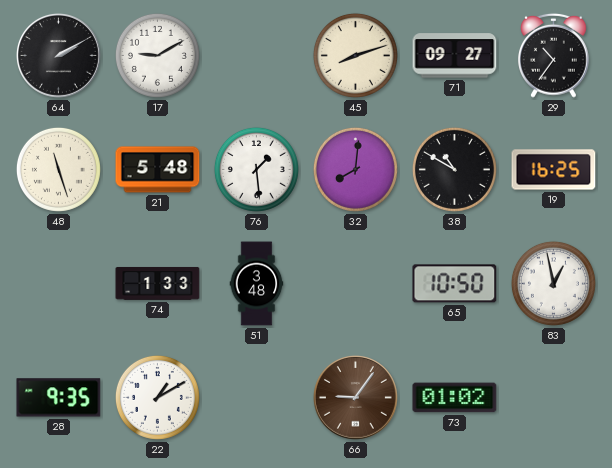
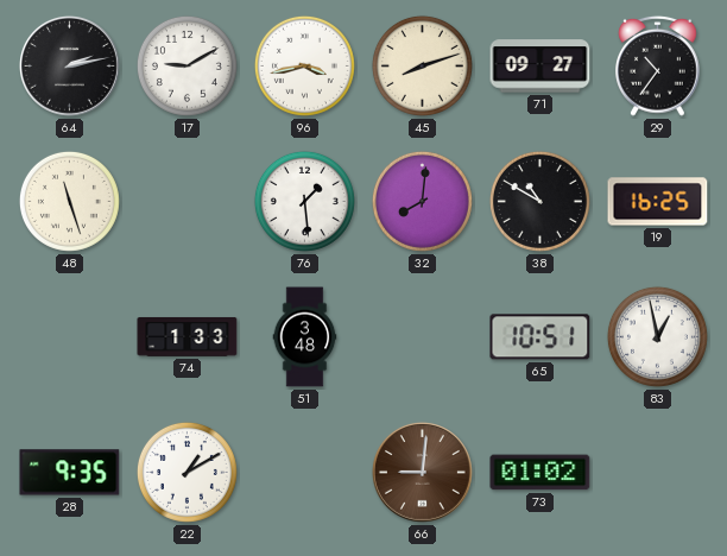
64: 2:10 -> 2:13
96: none -> 3:43
21: 5:48 -> none
65: 10:50 -> 10:51
66: 9:06 -> 9:01
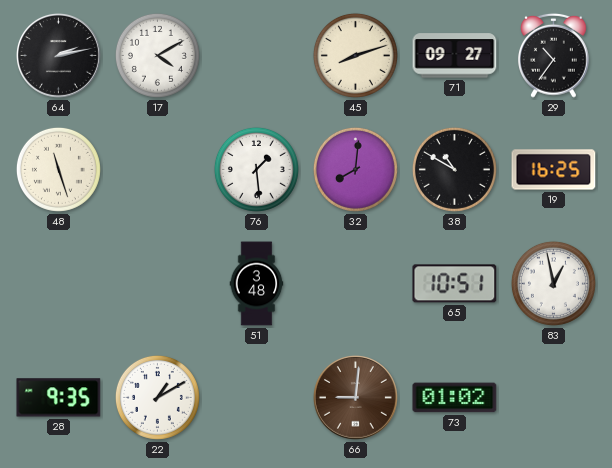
17: 9:10 -> 4:10
96: 3:43 -> none
74: 1:33 -> none
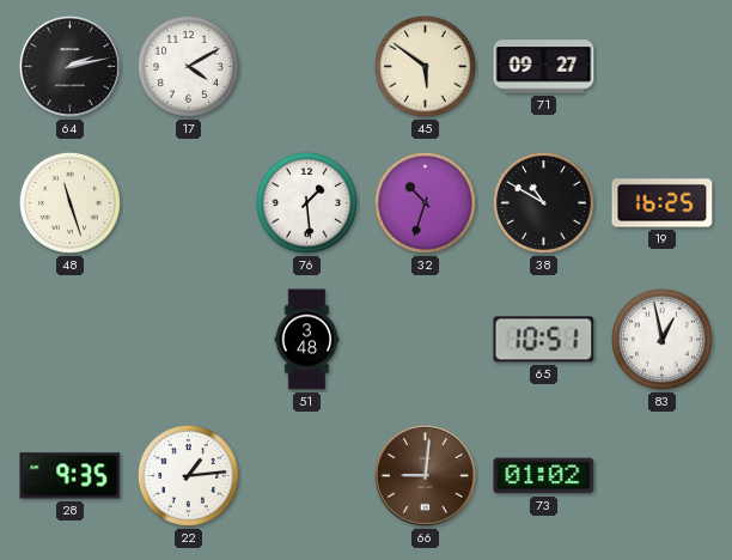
45: 8:12 -> 5:51
29: 10:36 -> none
32: 8:01 -> 10:33
22: 1:10 -> 1:14
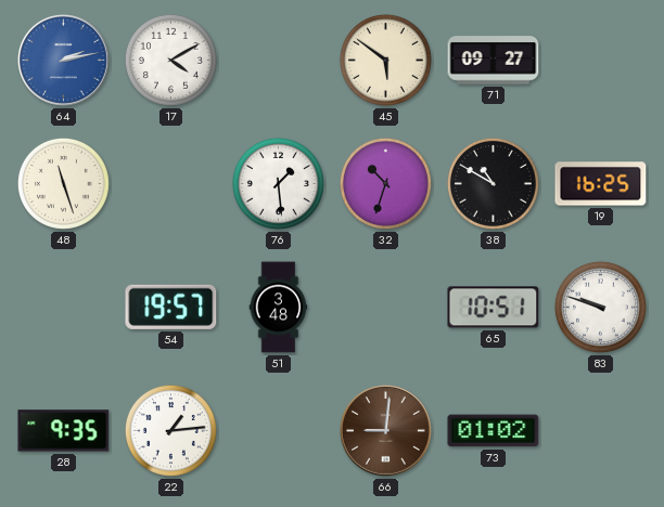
64 dial: black -> blue
54: none -> 19:57
83: 12:58 -> 9:48
